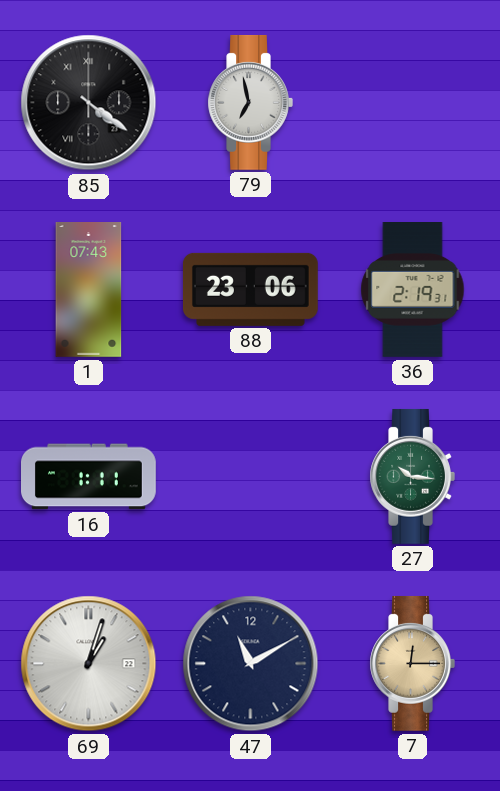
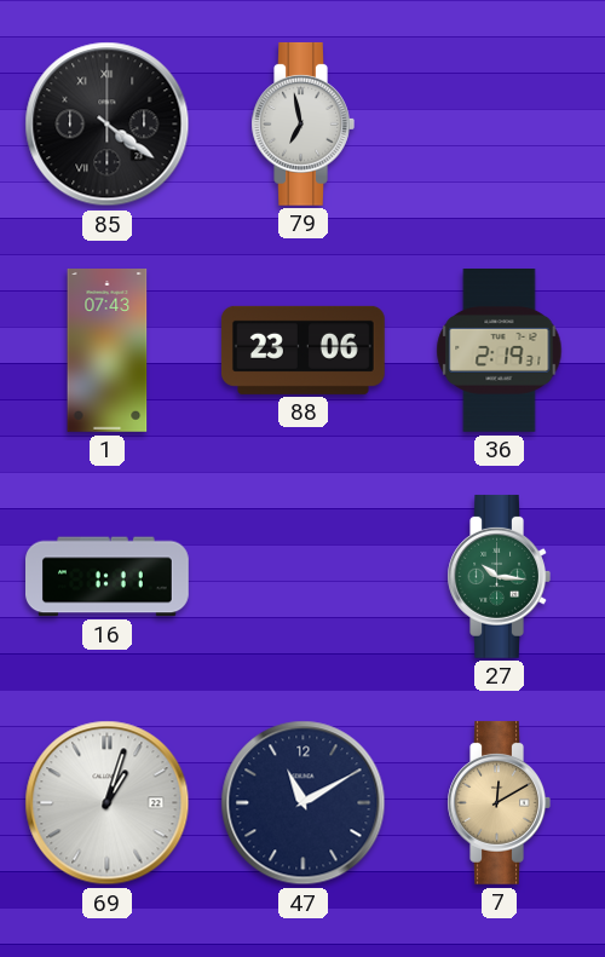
7: 12:15 -> 12:10
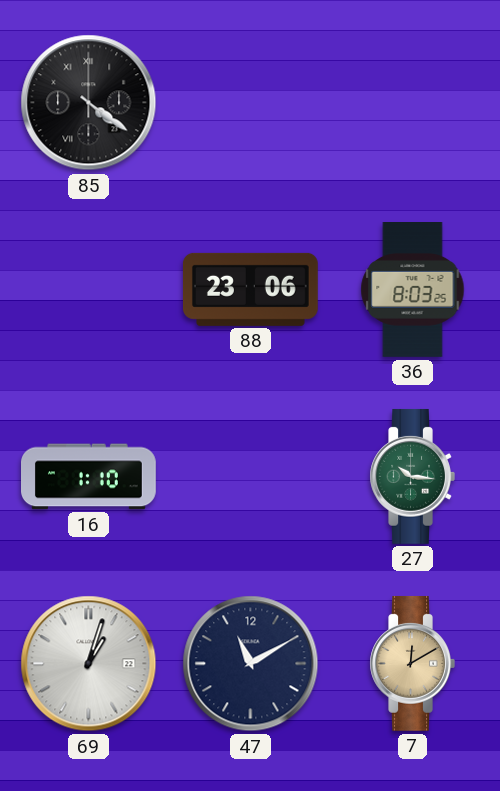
79: 6:58 -> none
1: 07:43 -> none
36: 2:19 -> 8:03
16: 1:11 -> 1:10
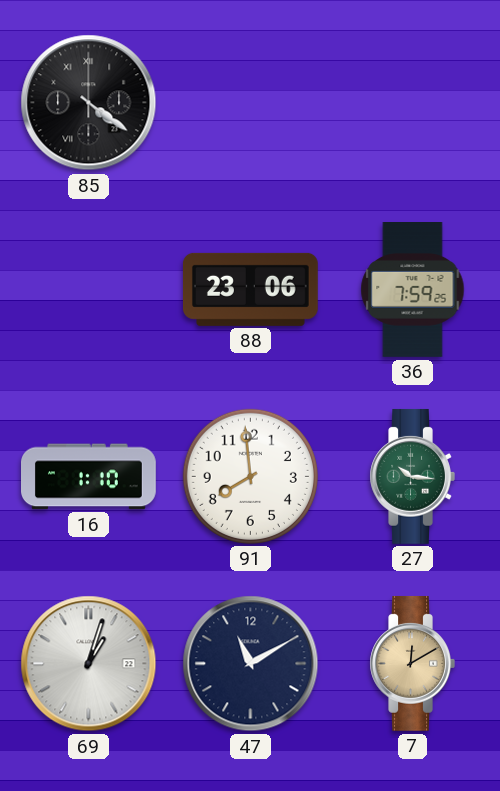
36: 8:03 -> 7:59
91: none -> 7:59
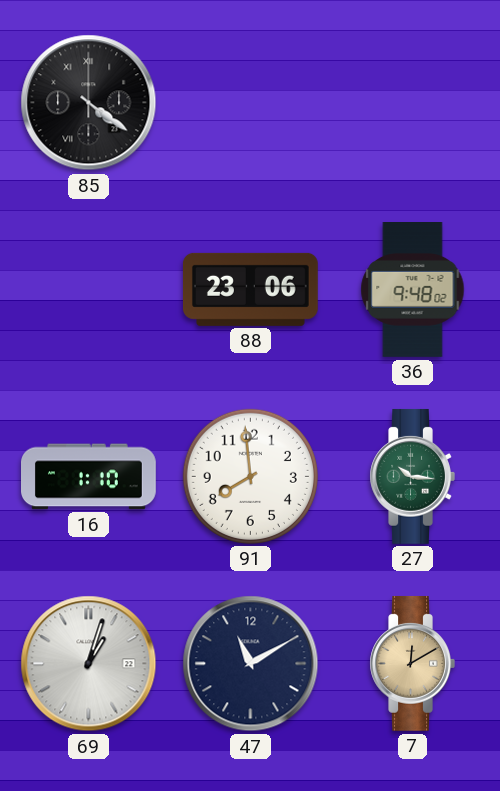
36: 7:59 -> 9:48
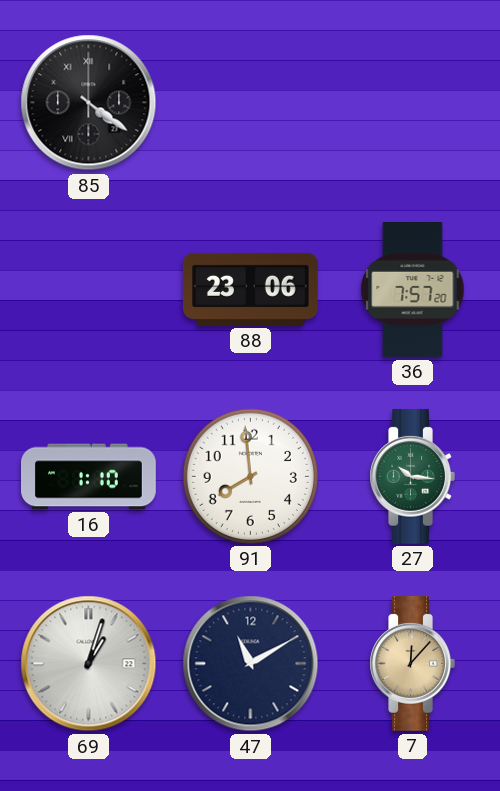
36: 9:48 -> 7:57
7: 12:10 -> 12:07
